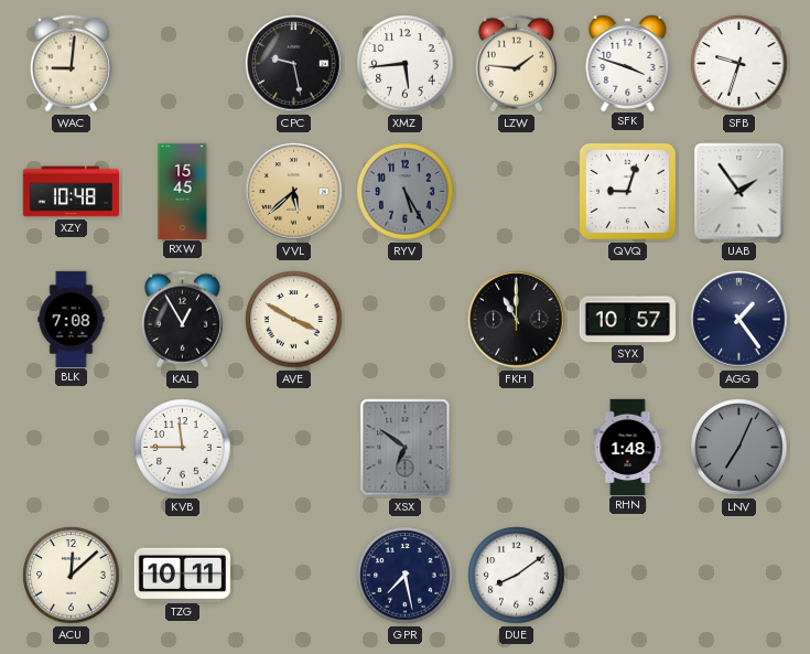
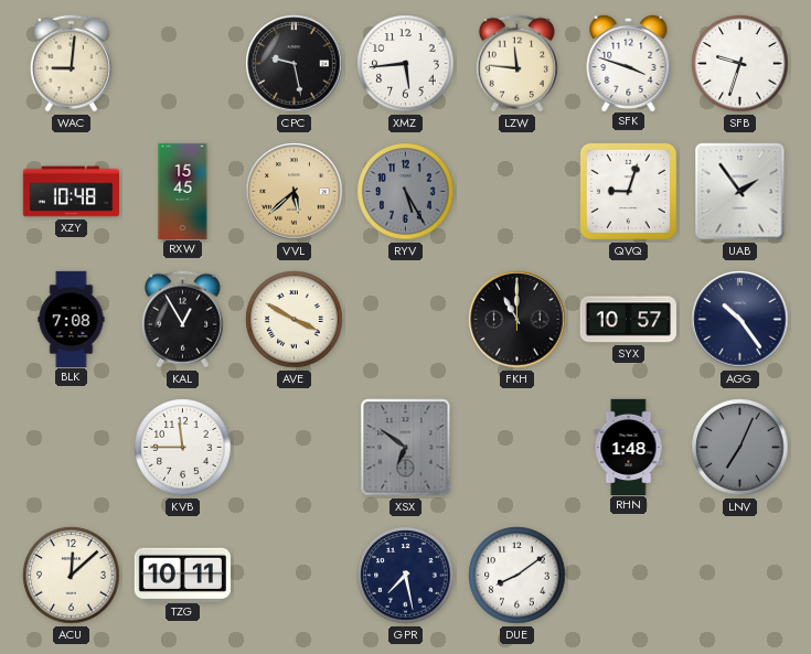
LZW: 1:46 -> 11:46
AGG: 1:24 -> 10:24
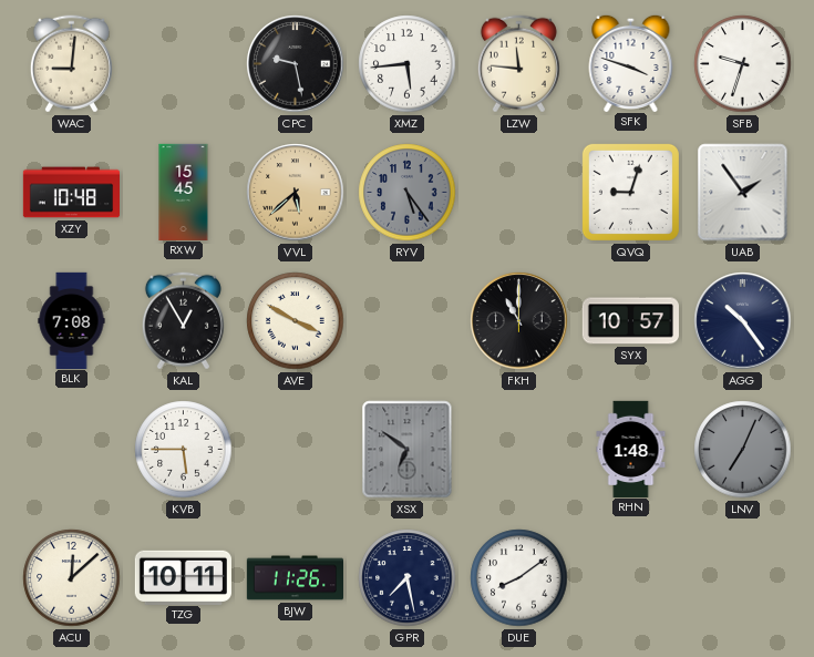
RYV: 5:25 -> 5:24
KVB: 11:45 -> 5:45
BJW: none -> 11:26
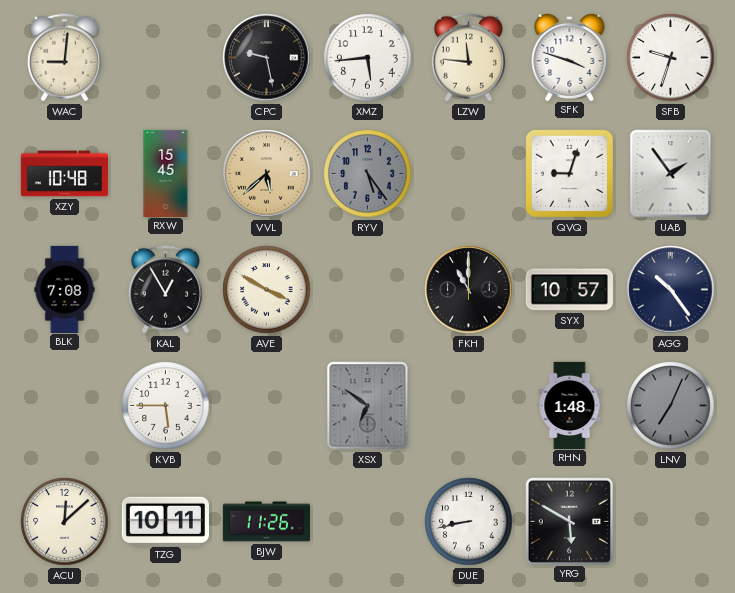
GPR: 7:28 -> none
DUE: 8:09 -> 8:43
YRG: none -> 5:50
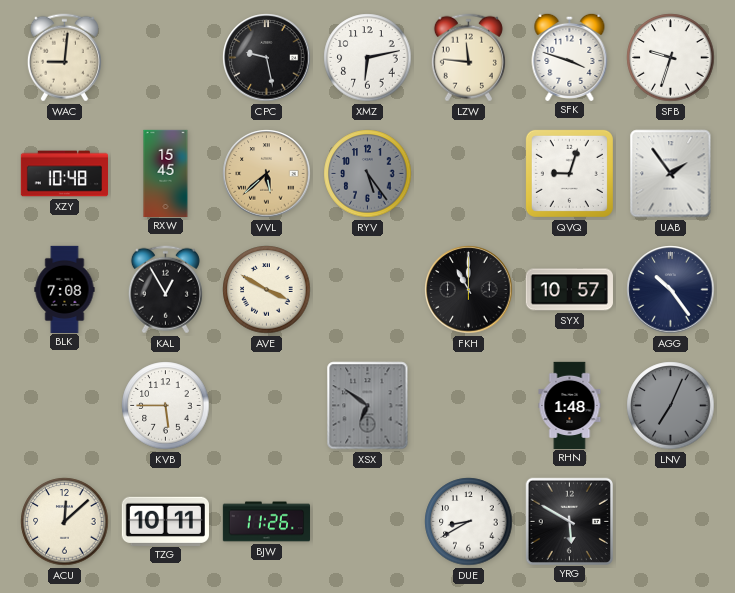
XMZ: 5:44 -> 6:13
DUE: 8:43 -> 8:40
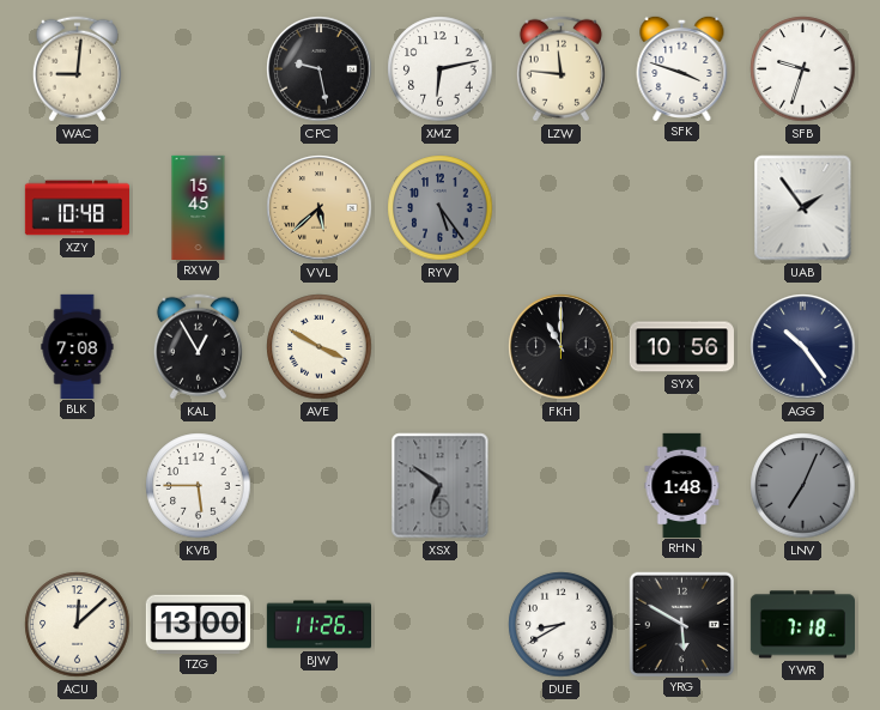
QVQ: 9:03 -> none
SYX: 10:57 -> 10:56
TZG: 10:11 -> 13:00
YWR: none -> 7:18
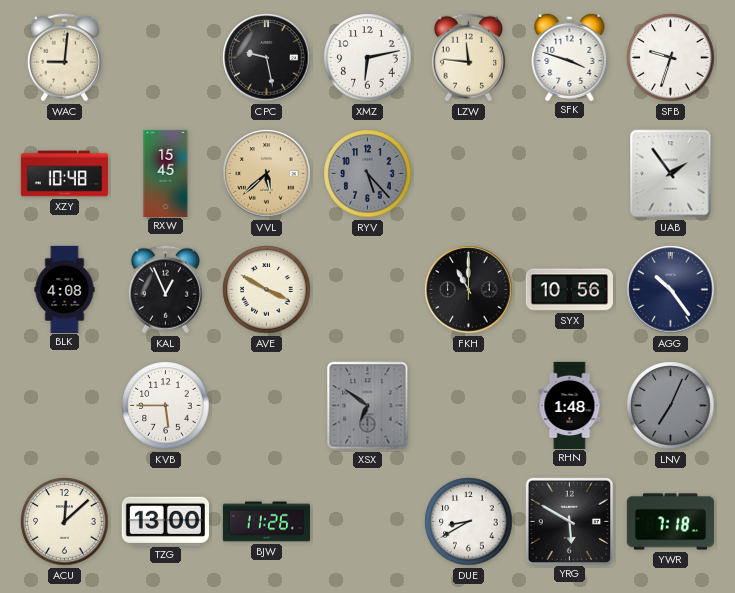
RYV: 5:24 -> 5:23
BLK: 7:08 -> 4:08
KAL: 12:55 -> 12:56
